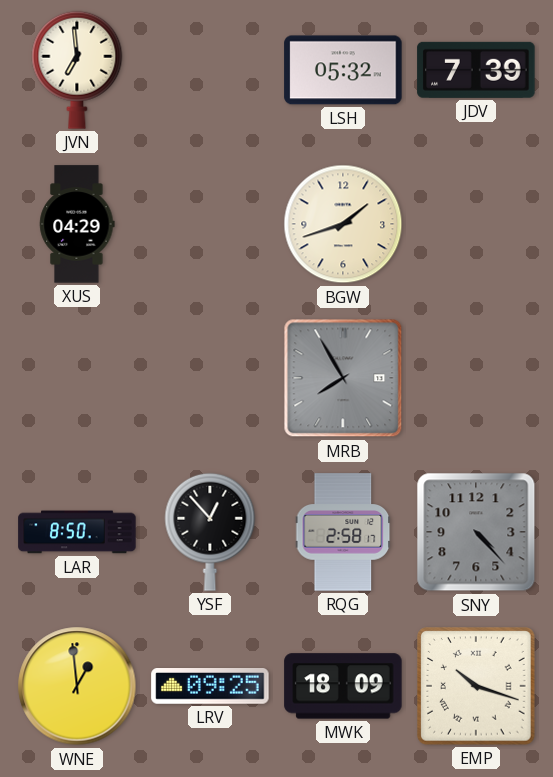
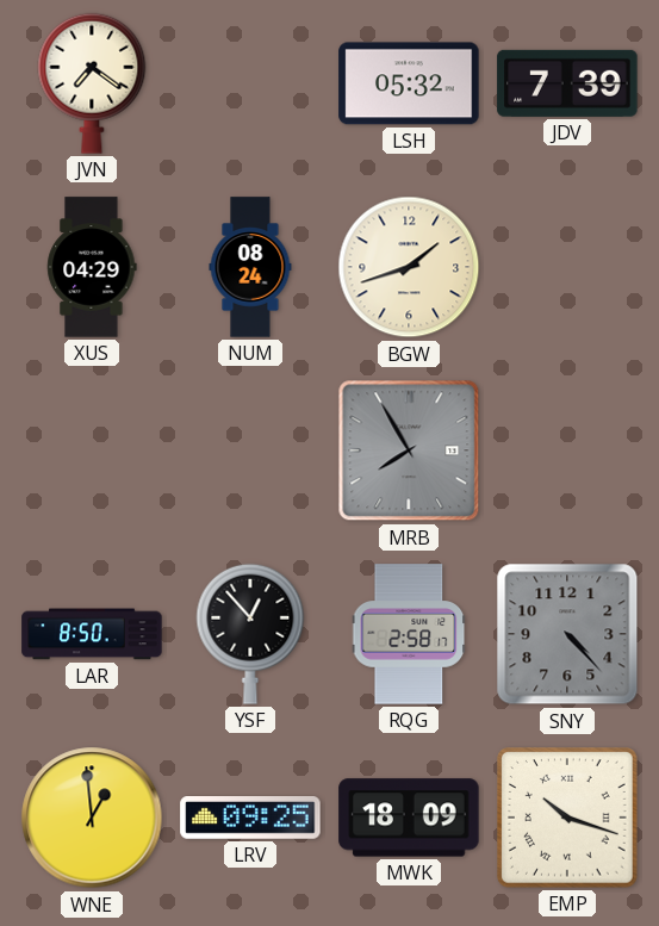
JVN: 6:59 -> 7:21
NUM: none -> 08:24
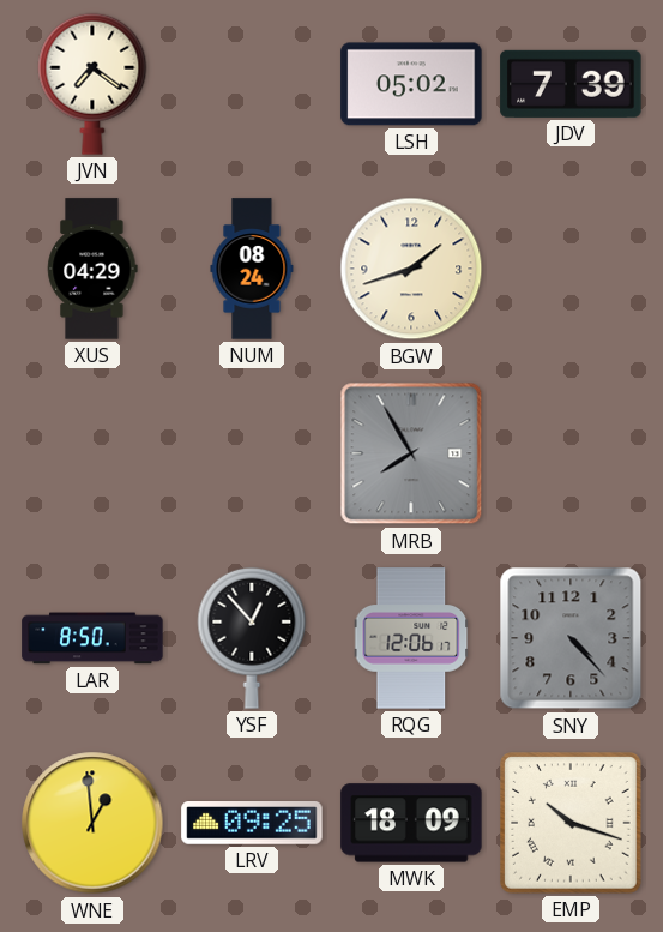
LSH: 05:32 -> 05:02
RQG: 2:58 -> 12:06
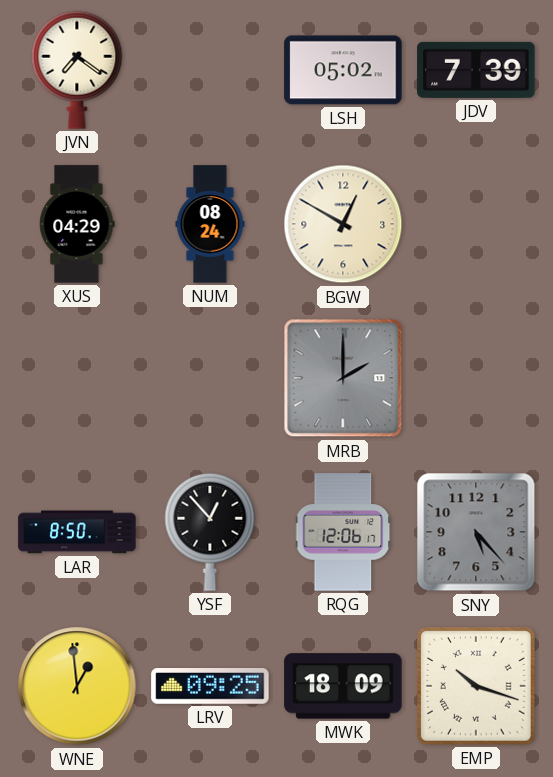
BGW: 1:42 -> 12:50
MRB: 7:55 -> 2:00
SNY: 4:23 -> 5:23
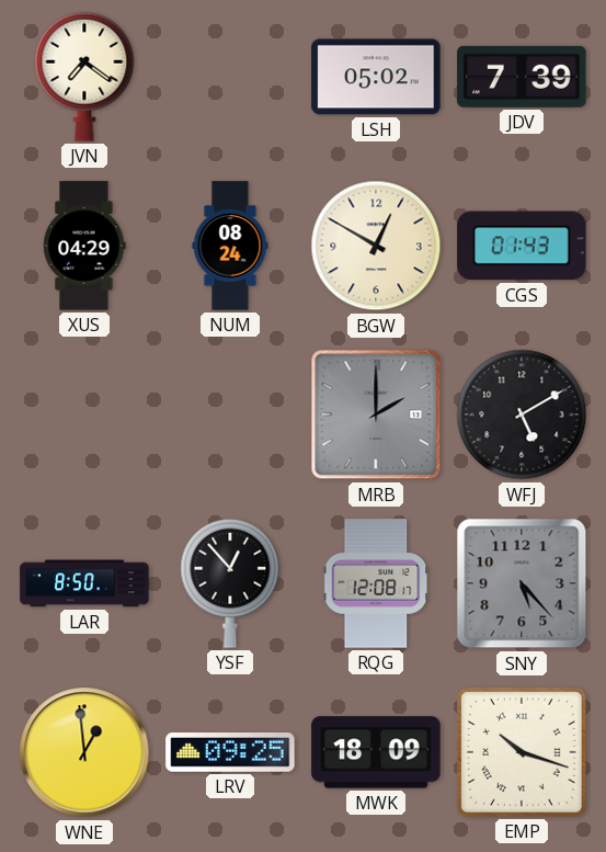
CGS: none -> 01:43
WFJ: none -> 5:10
RQG: 12:06 -> 12:08
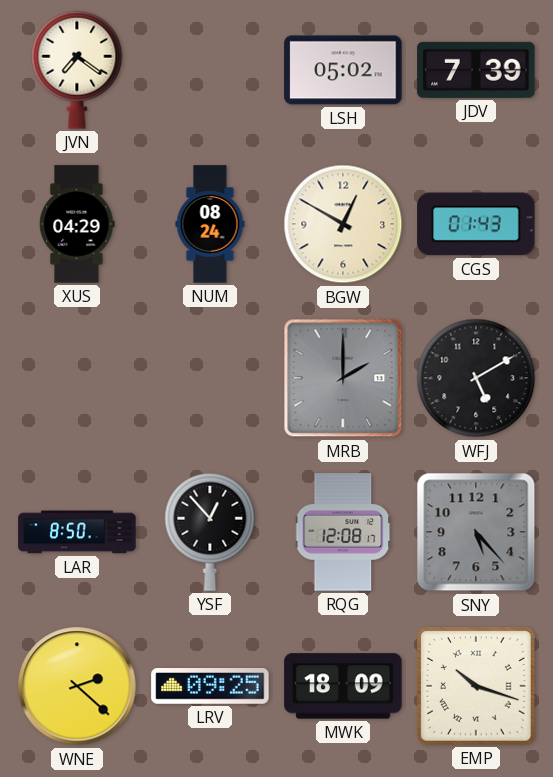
WNE: 12:59 -> 2:22
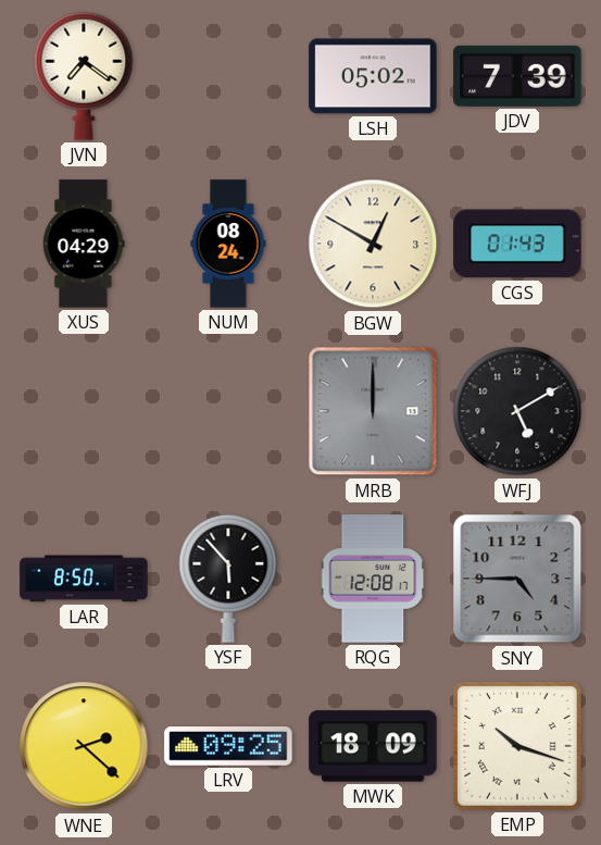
MRB: 2:00 -> 12:00
YSF: 12:53 -> 5:53
SNY: 5:23 -> 4:45
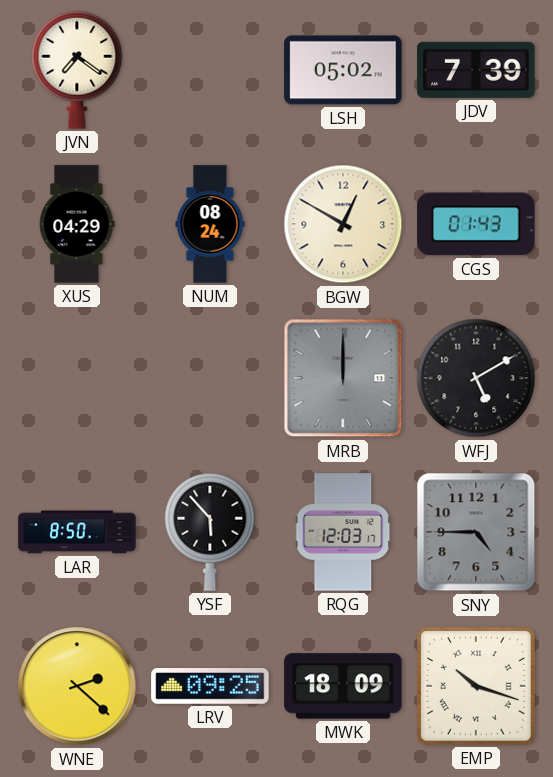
RQG: 12:08 -> 12:03
